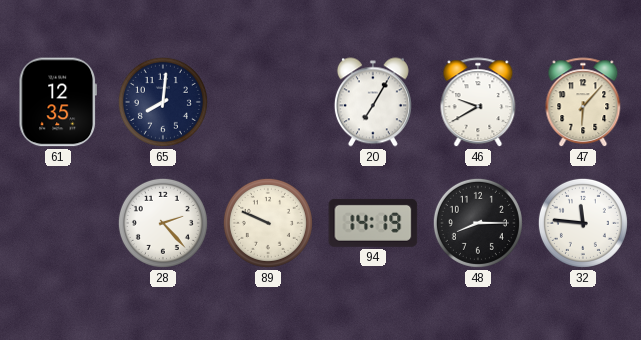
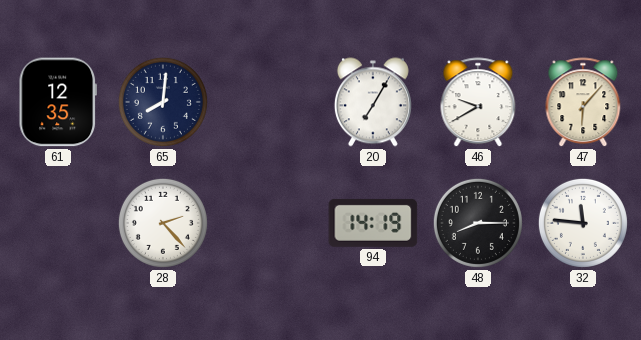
89: 9:49 -> none
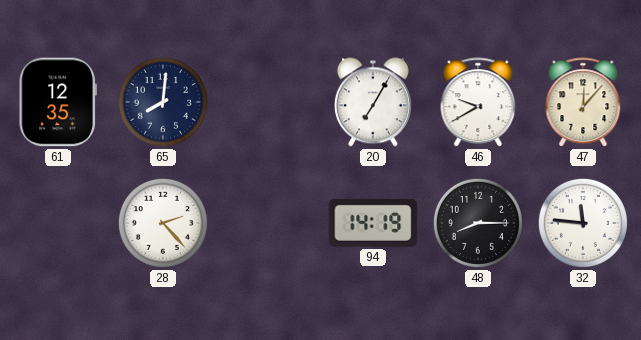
47: 6:07 -> 12:07
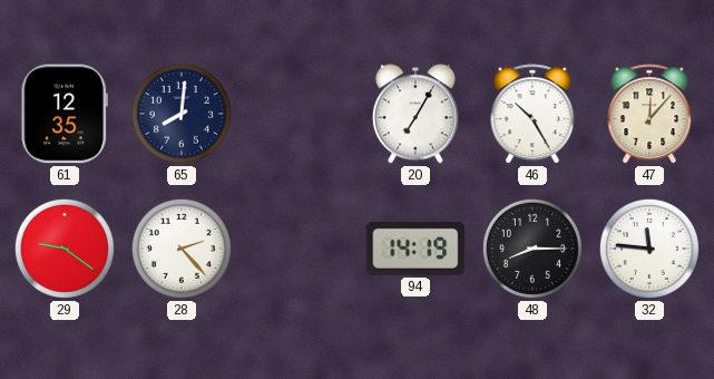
46: 9:40 -> 10:25
29: none -> 9:21
